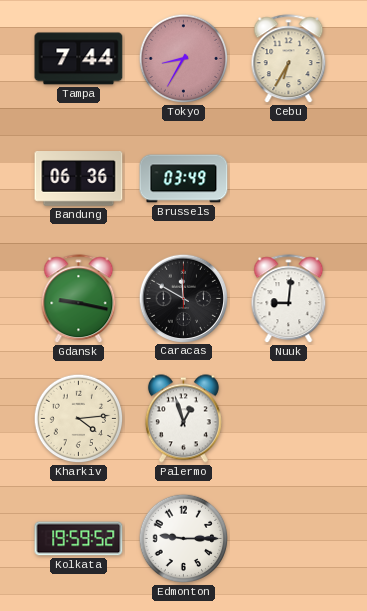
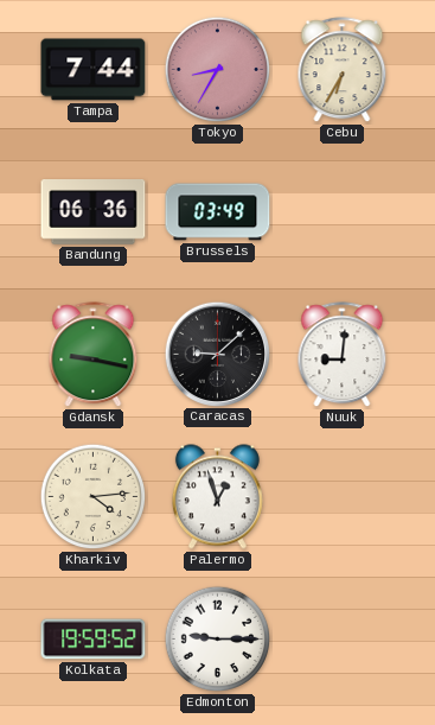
Caracas: 11:50 -> 9:08
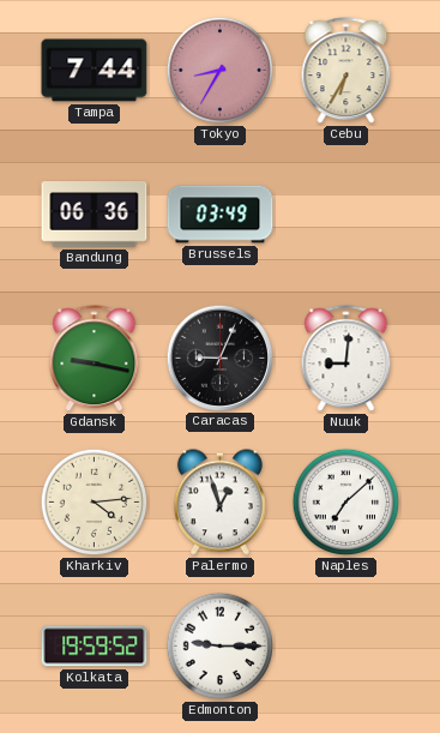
Caracas: 9:08 -> 9:04
Naples: none -> 7:08
